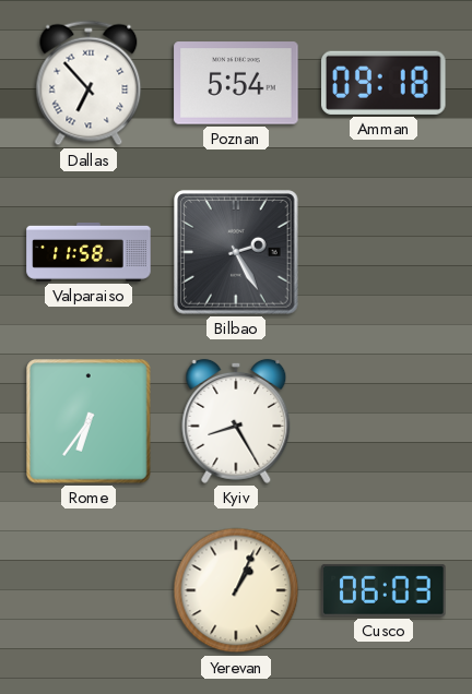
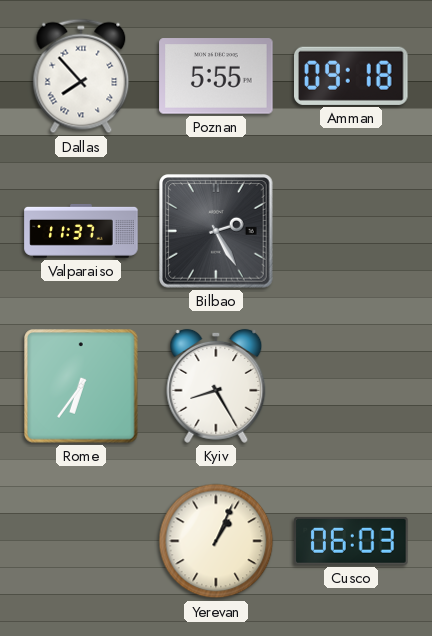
Dallas: 6:53 -> 7:53
Poznan: 5:54 -> 5:55
Valparaiso: 11:58 -> 11:37
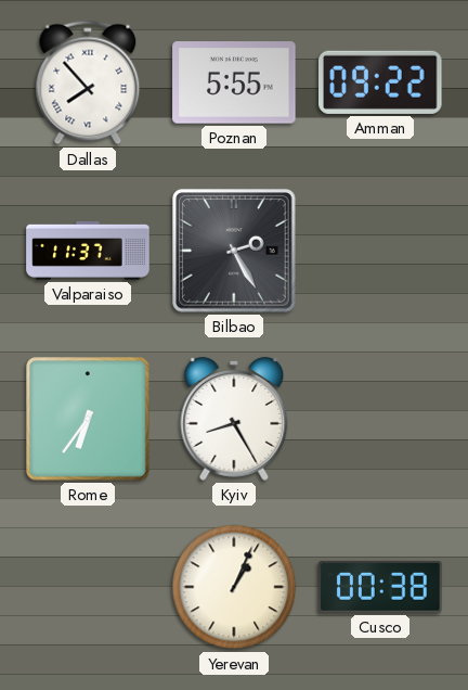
Amman: 09:18 -> 09:22
Cusco: 06:03 -> 00:38
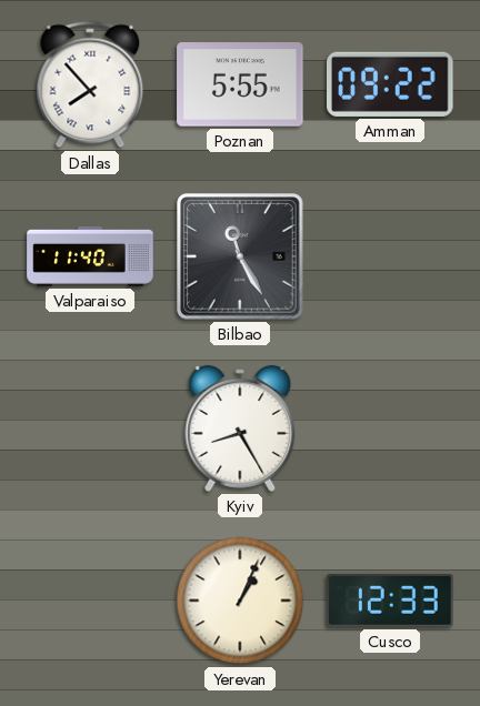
Valparaiso: 11:37 -> 11:40
Bilbao: 2:25 -> 11:25
Rome: 6:36 -> none
Cusco: 00:38 -> 12:33
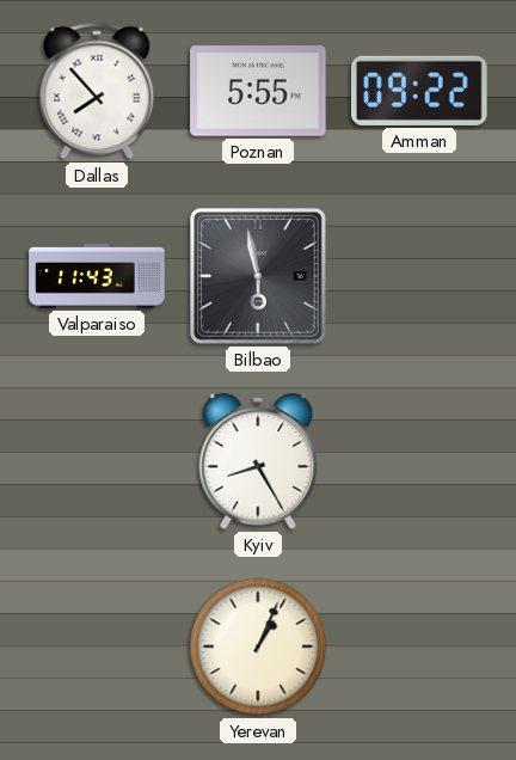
Valparaiso: 11:40 -> 11:43
Bilbao: 11:25 -> 5:58
Cusco: 12:33 -> none
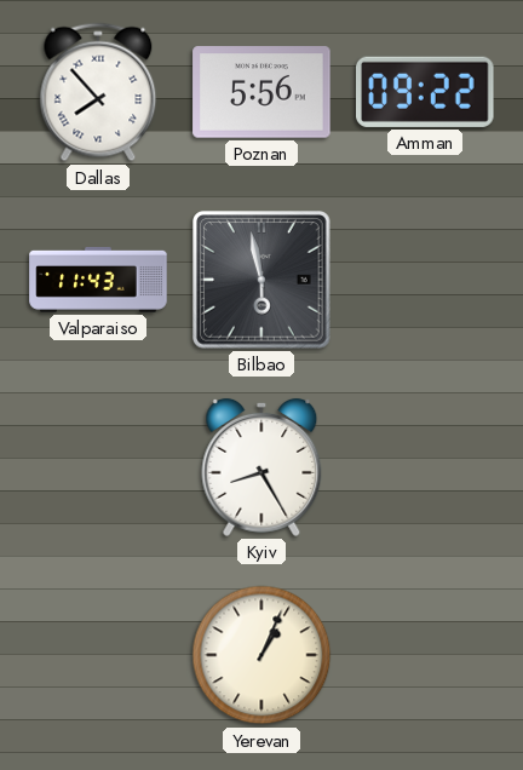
Poznan: 5:55 -> 5:56
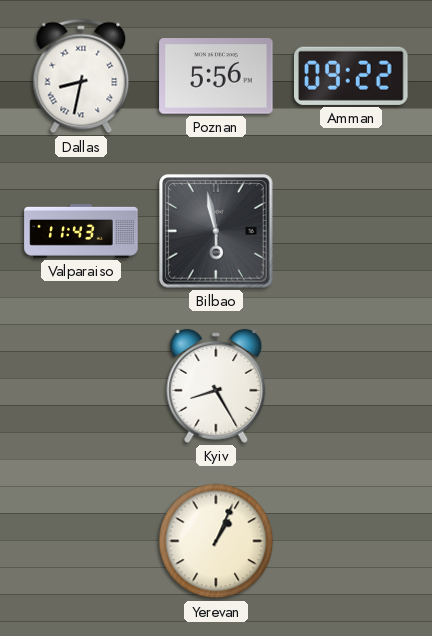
Dallas: 7:53 -> 8:32
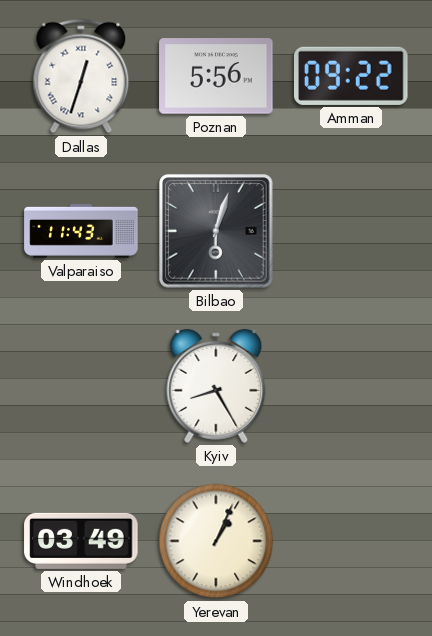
Dallas: 8:32 -> 12:33
Bilbao: 5:58 -> 6:03
Windhoek: none -> 03:49
